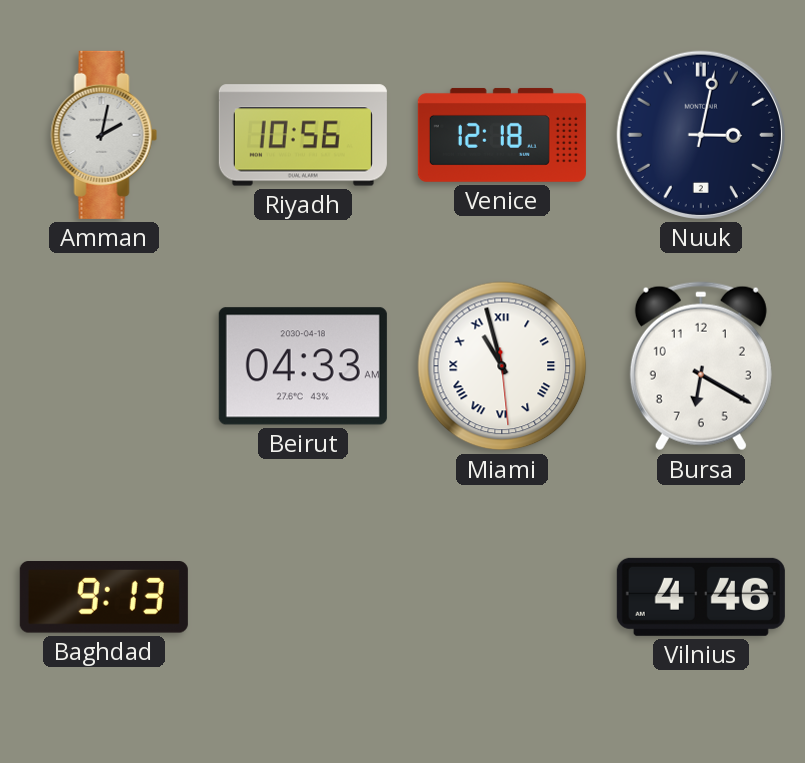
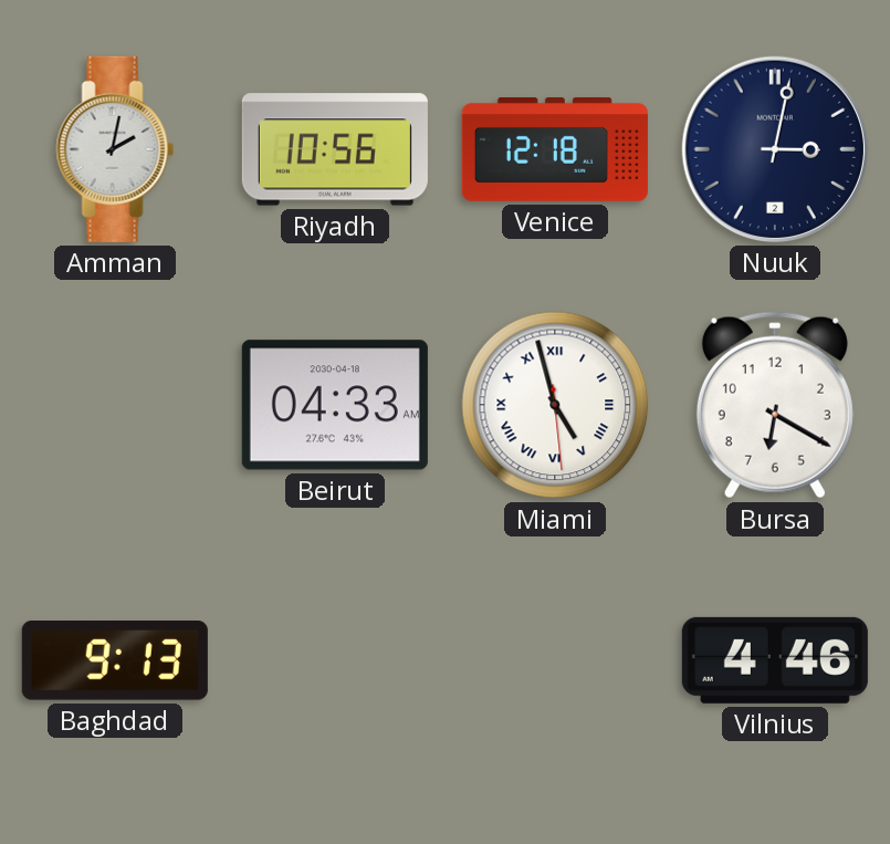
Miami: 10:57 -> 4:57
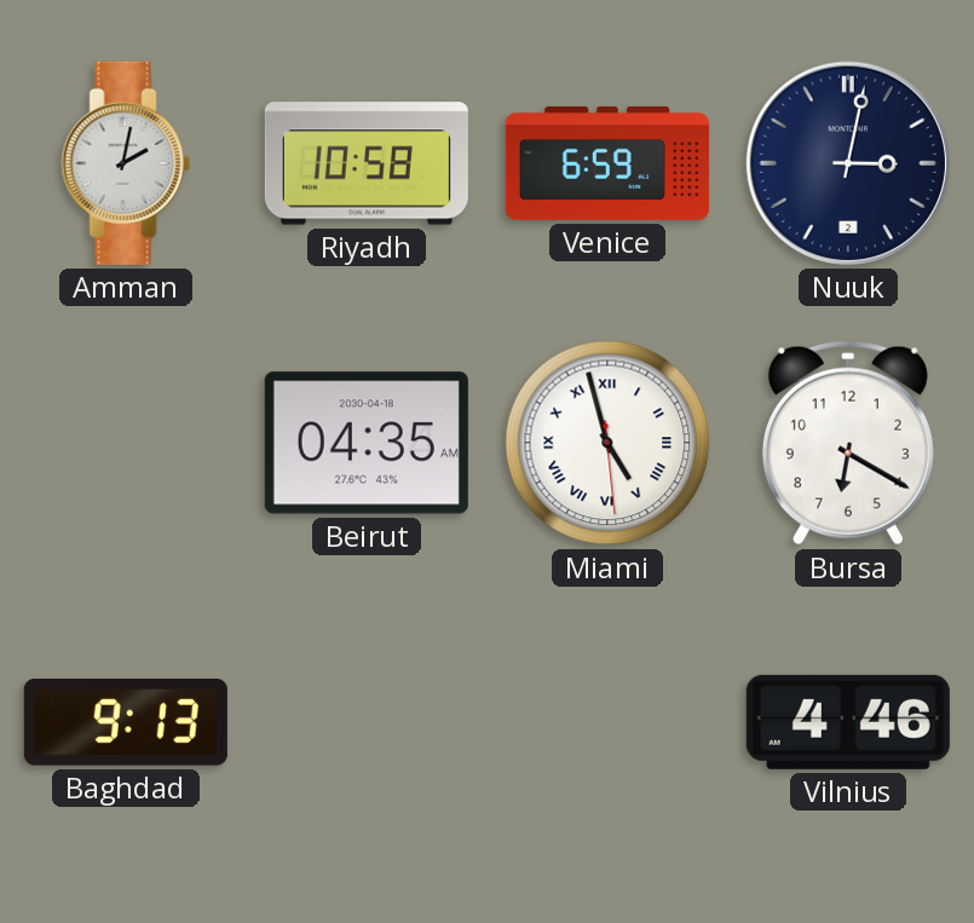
Riyadh: 10:56 -> 10:58
Venice: 12:18 -> 6:59
Beirut: 04:33 -> 04:35
